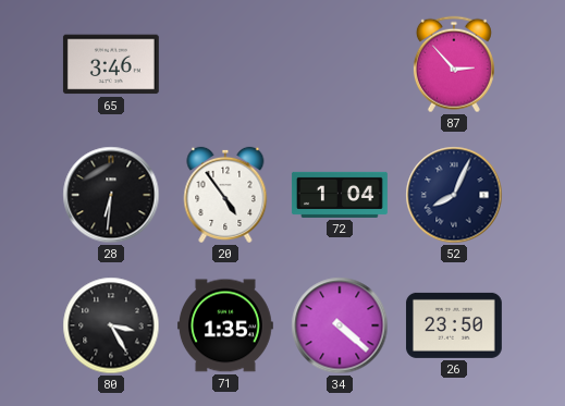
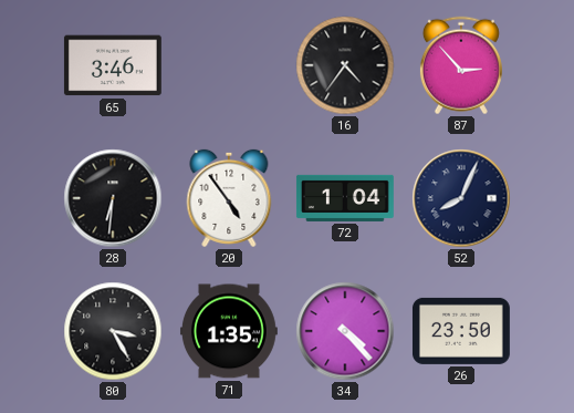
16: none -> 4:36
34: 4:22 -> 4:23
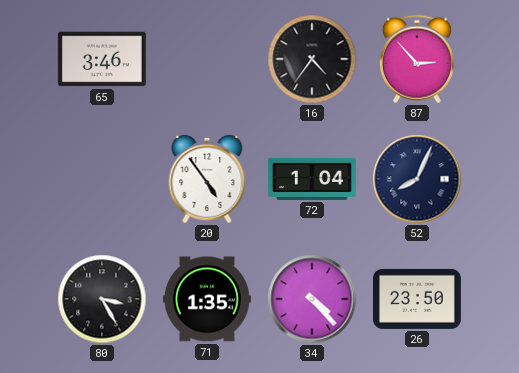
28: 6:31 -> none
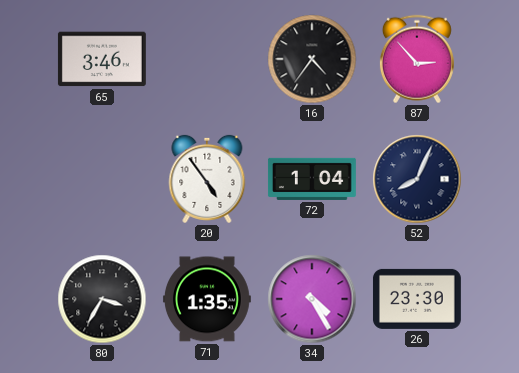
80: 3:25 -> 3:35
34: 4:23 -> 4:25
26: 23:50 -> 23:30
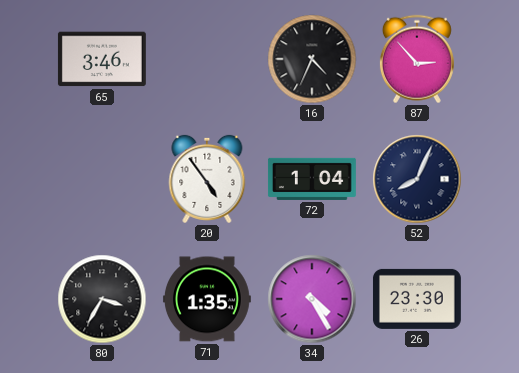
16: 4:36 -> 4:34
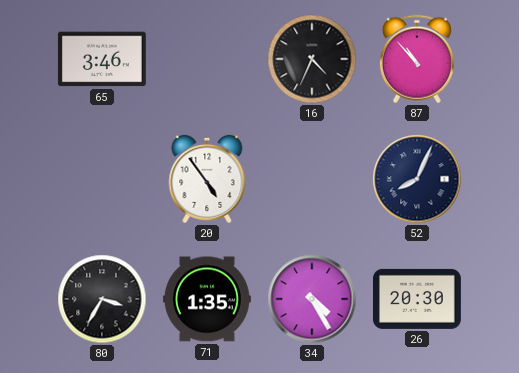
87: 2:53 -> 10:53
72: 1:04 -> none
26: 23:30 -> 20:30
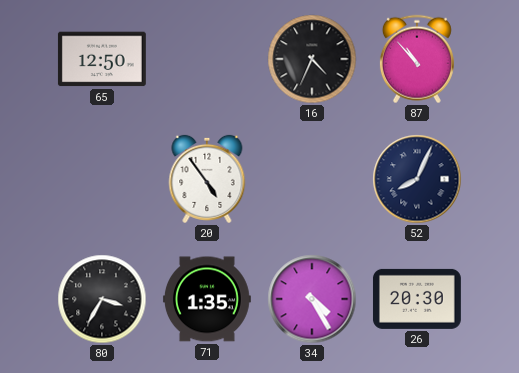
65: 3:46 -> 12:50
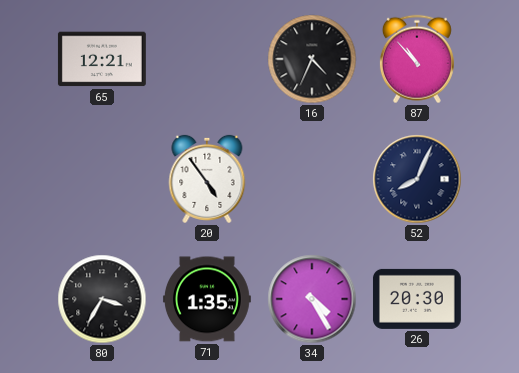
65: 12:50 -> 12:21
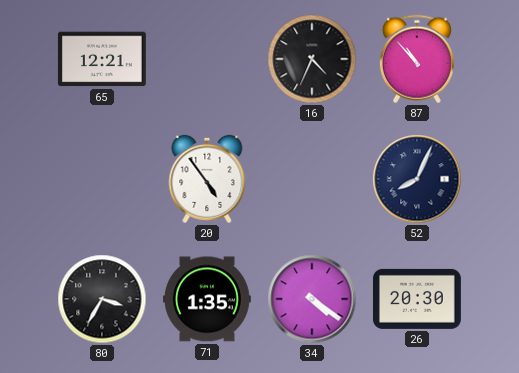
34: 4:25 -> 4:21
